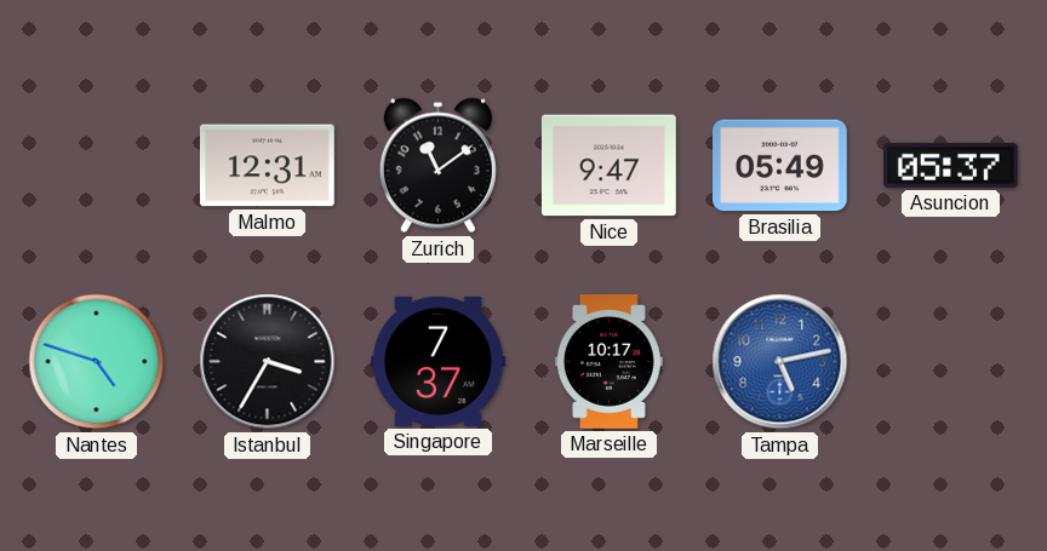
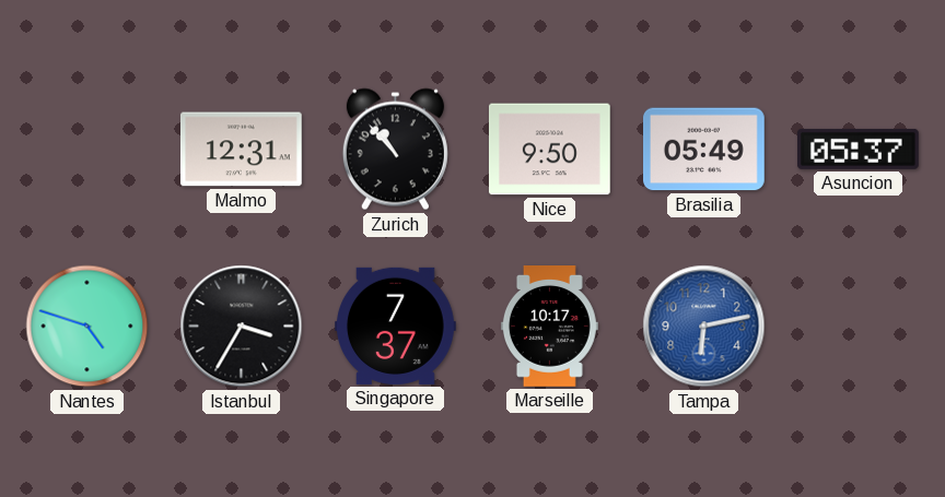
Zurich: 11:09 -> 10:53
Nice: 9:47 -> 9:50
Tampa: 5:13 -> 6:13
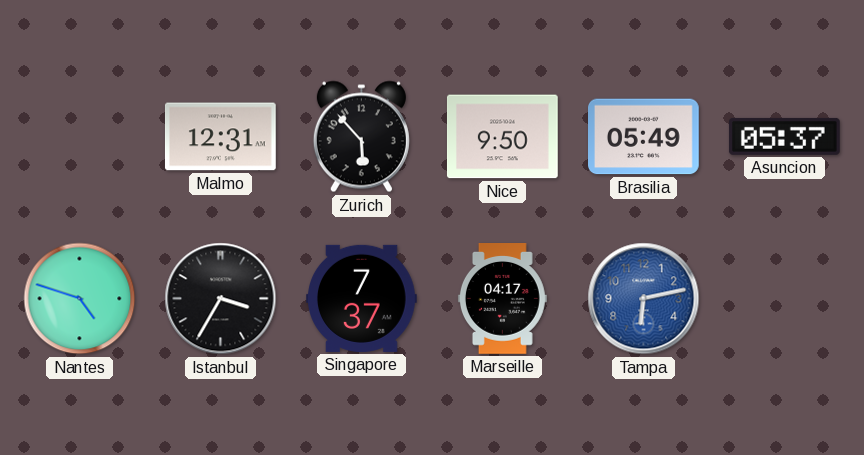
Zurich: 10:53 -> 5:53
Marseille: 10:17 -> 04:17
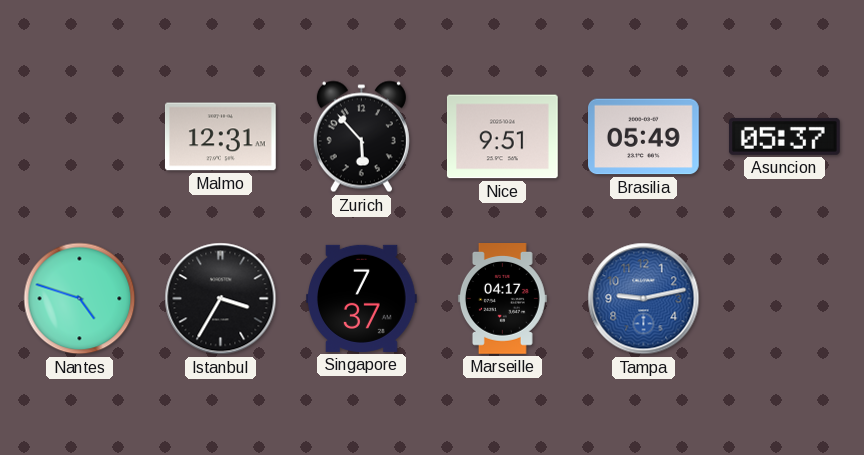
Nice: 9:50 -> 9:51
Tampa: 6:13 -> 9:13
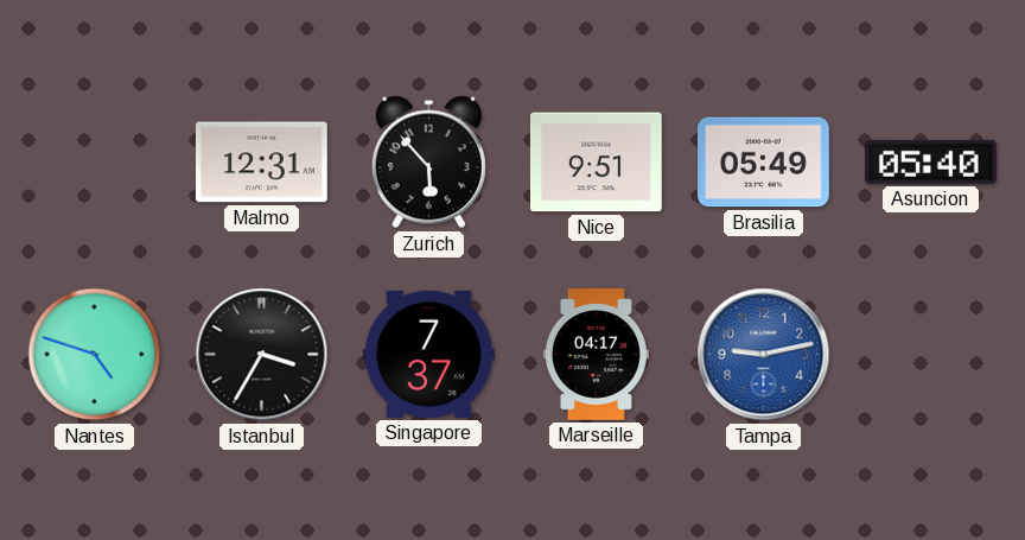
Asuncion: 05:37 -> 05:40
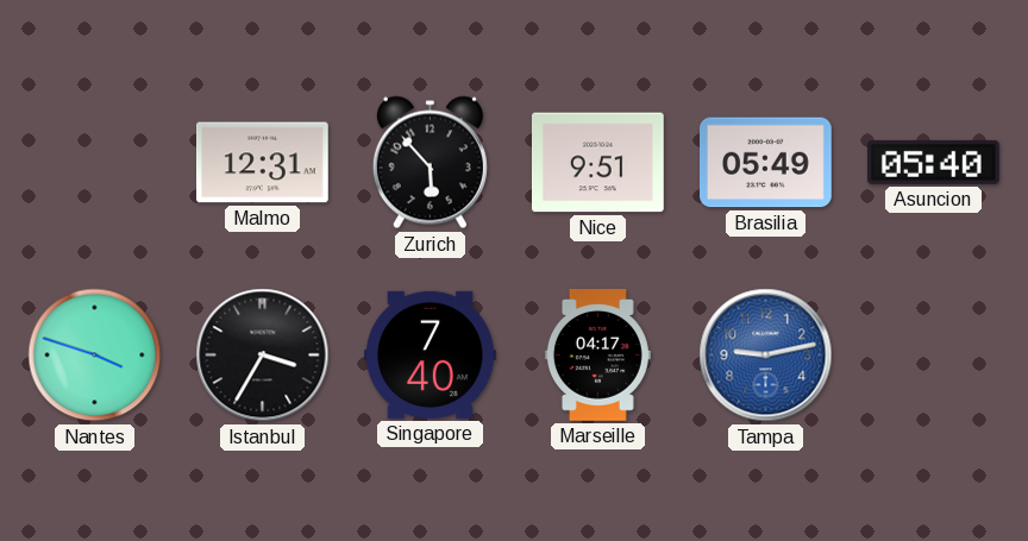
Nantes: 4:48 -> 3:48
Singapore: 7:37 -> 7:40
